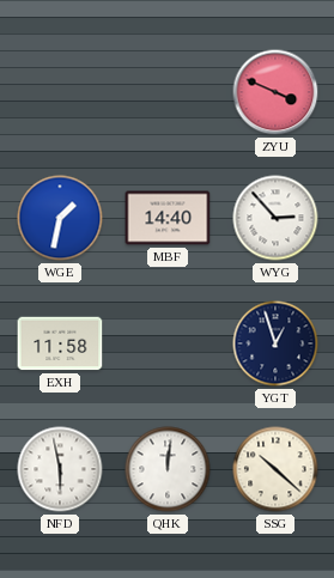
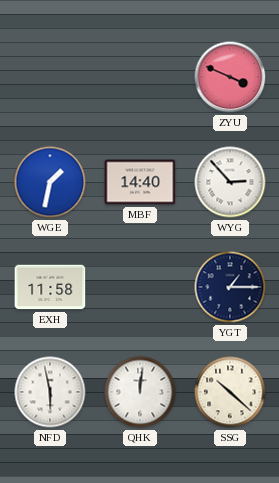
YGT: 12:57 -> 1:15
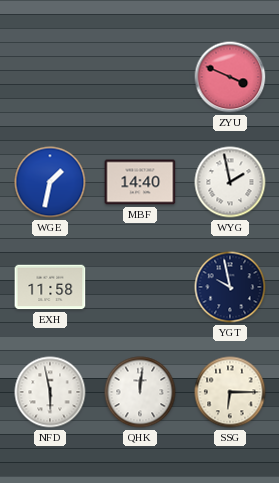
WYG: 2:53 -> 1:58
YGT: 1:15 -> 9:58
SSG: 10:22 -> 6:15
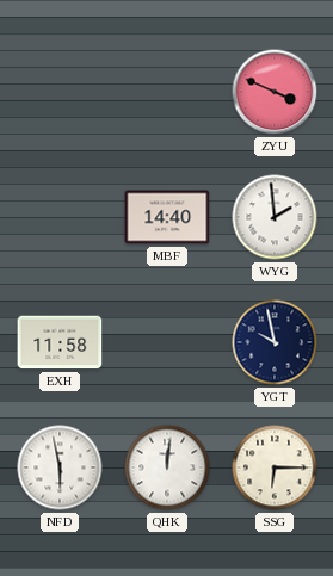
WGE: 1:32 -> none
WYG: 1:58 -> 1:59
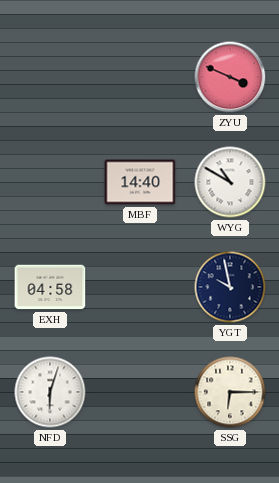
WYG: 1:59 -> 10:50
EXH: 11:58 -> 04:58
NFD: 5:58 -> 6:03
QHK: 12:01 -> none
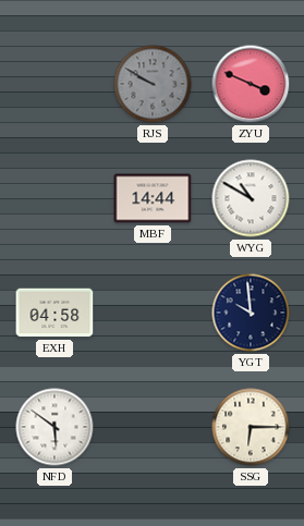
RJS: none -> 9:50
MBF: 14:40 -> 14:44
YGT: 9:58 -> 9:59
NFD: 6:03 -> 5:51
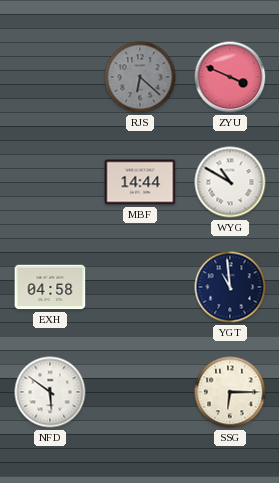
RJS: 9:50 -> 6:22
YGT: 9:59 -> 10:59
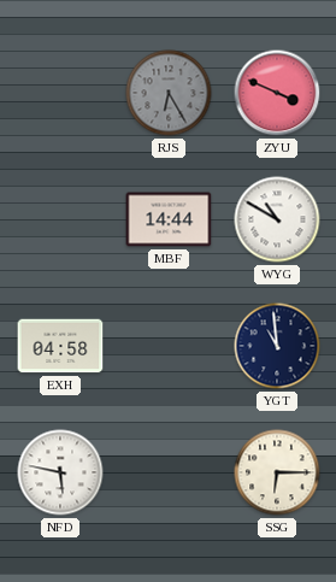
RJS: 6:22 -> 6:25
NFD: 5:51 -> 5:47
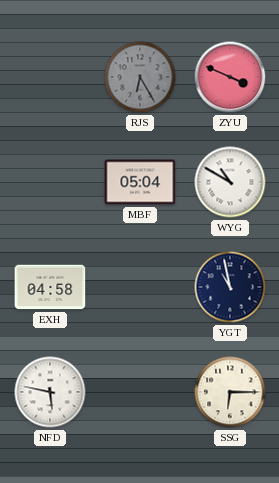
MBF: 14:44 -> 05:04
YGT: 10:59 -> 10:58
